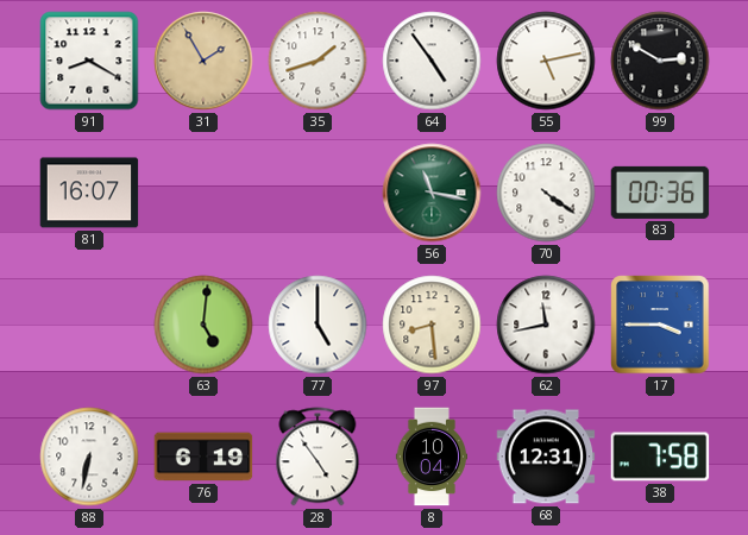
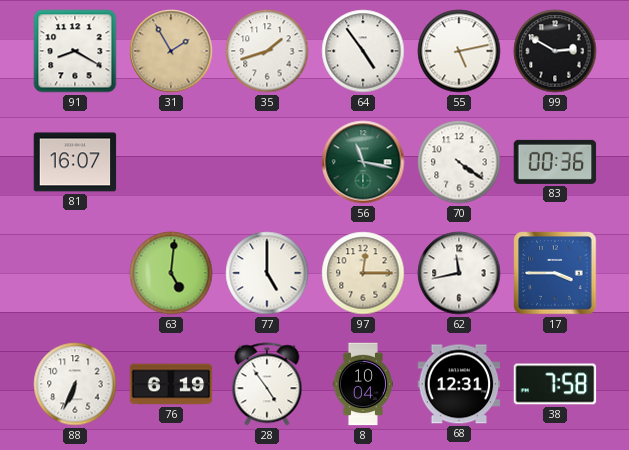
97: 8:29 -> 12:15
88: 6:32 -> 6:34
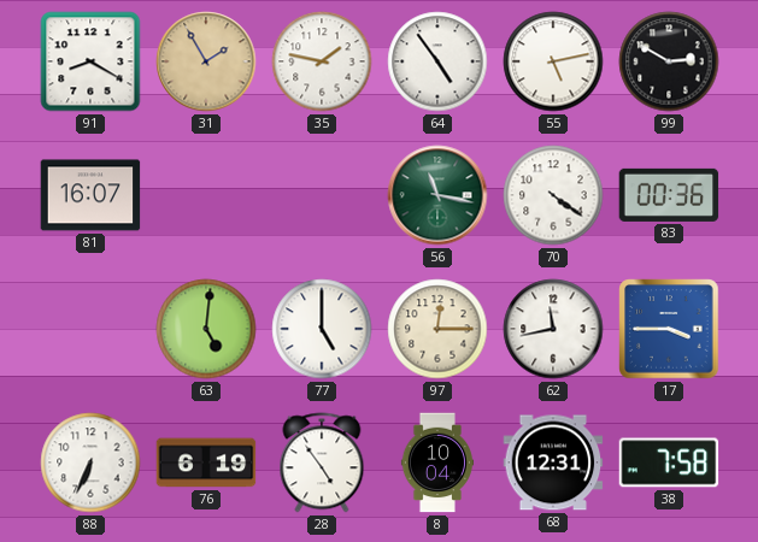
35: 1:42 -> 1:47
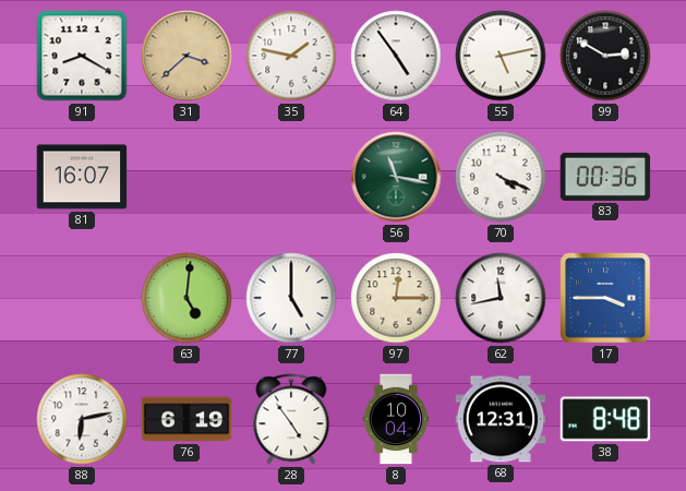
31: 1:55 -> 3:38
70: 4:21 -> 4:19
88: 6:34 -> 6:13
38: 7:58 -> 8:48
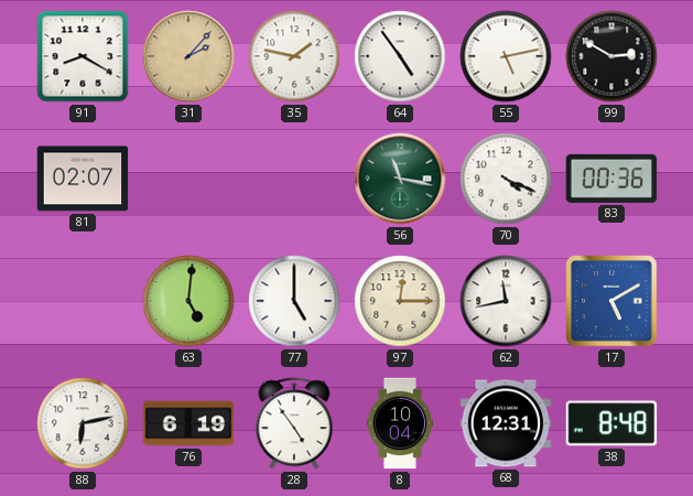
31: 3:38 -> 2:07
81: 16:07 -> 02:07
17: 3:45 -> 5:10
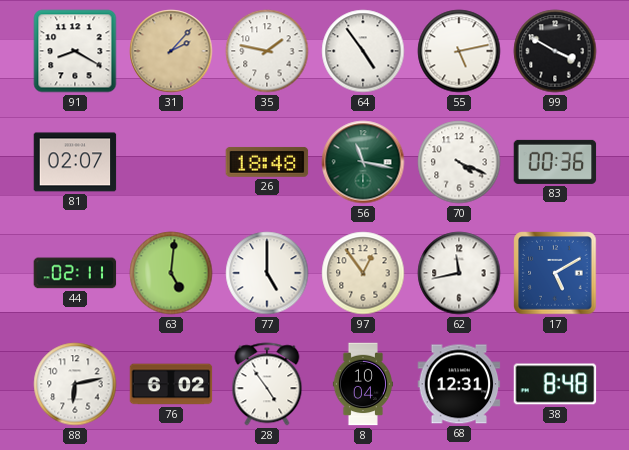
99: 2:50 -> 3:50
26: none -> 18:48
44: none -> 02:11
97: 12:15 -> 12:54
76: 6:19 -> 6:02
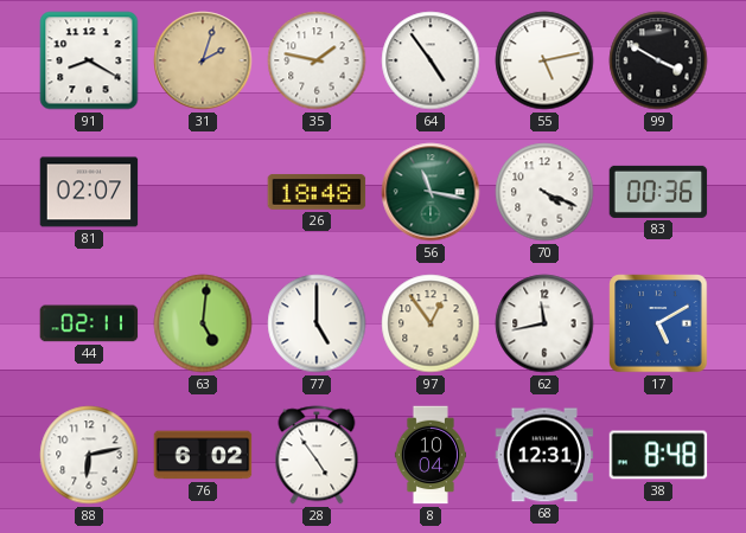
31: 2:07 -> 2:03
